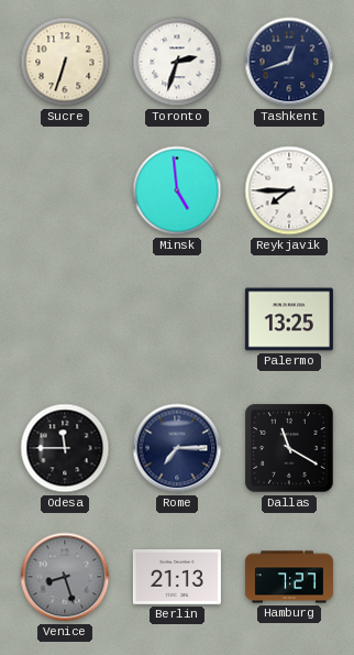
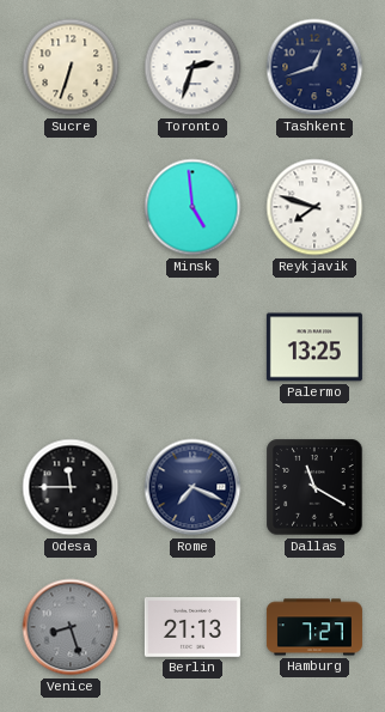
Reykjavik: 7:45 -> 7:48
Rome: 7:15 -> 7:19
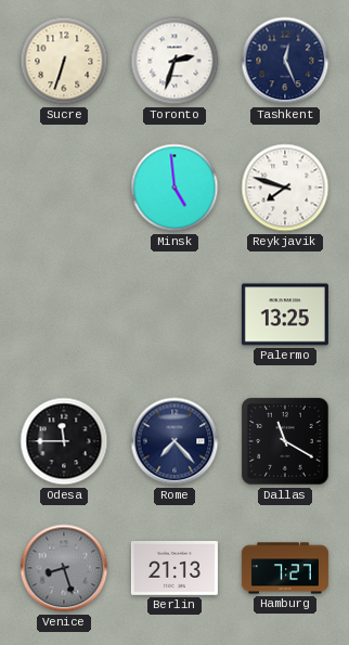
Tashkent: 12:42 -> 12:26
Rome: 7:19 -> 7:23
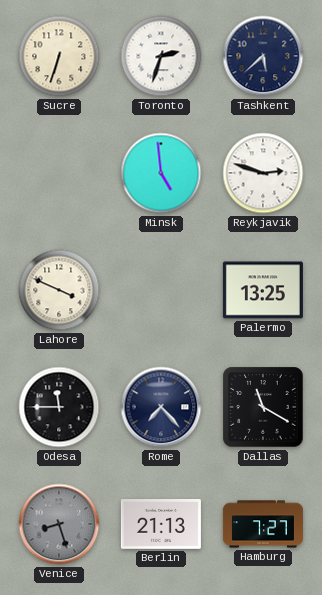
Tashkent: 12:26 -> 5:38
Reykjavik: 7:48 -> 2:48
Lahore: none -> 3:49
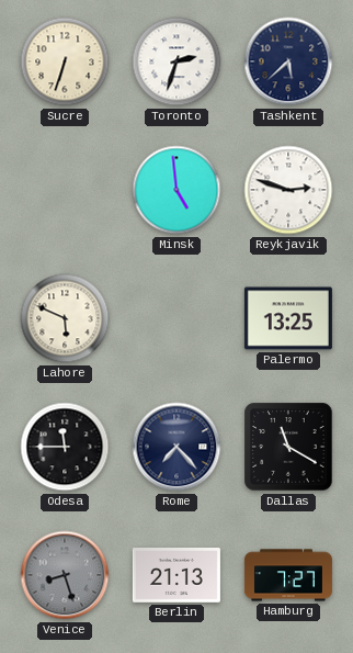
Lahore: 3:49 -> 5:49
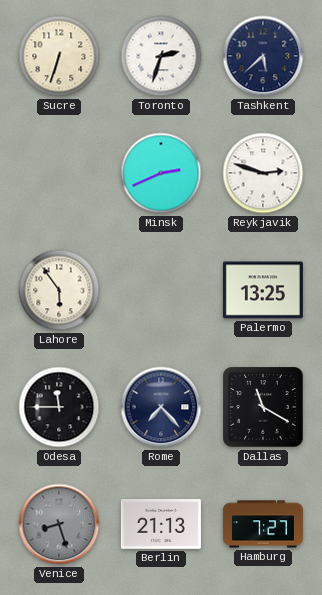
Minsk: 4:59 -> 2:41
Lahore: 5:49 -> 5:54
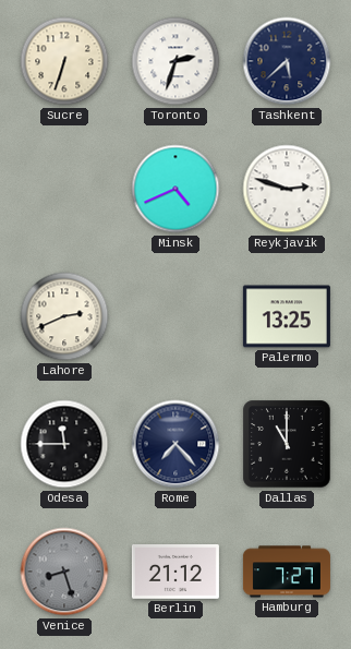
Minsk: 2:41 -> 4:41
Lahore: 5:54 -> 2:41
Dallas: 11:20 -> 11:00
Berlin: 21:13 -> 21:12
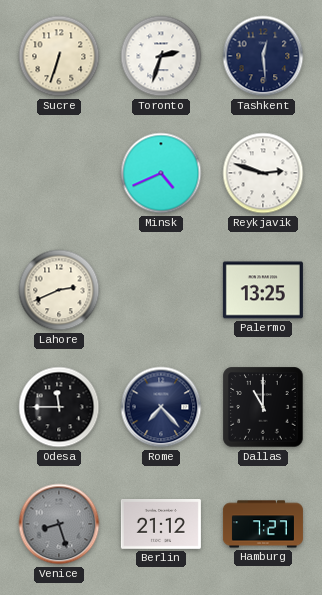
Tashkent: 5:38 -> 12:29
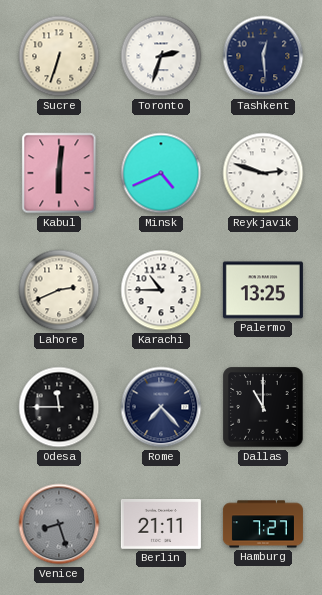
Kabul: none -> 6:01
Karachi: none -> 10:45
Berlin: 21:12 -> 21:11
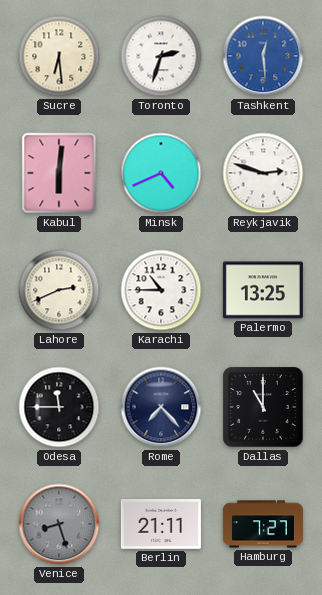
Sucre: 6:33 -> 6:29
Tashkent dial: navy -> blue
